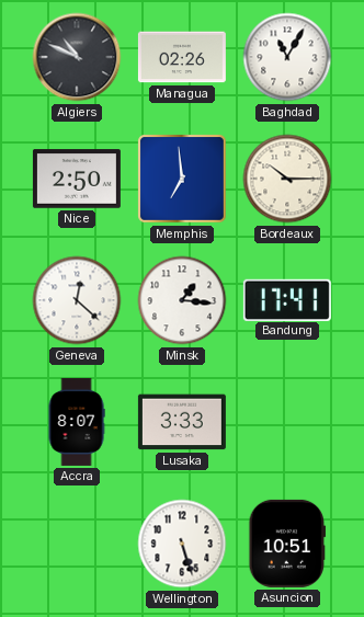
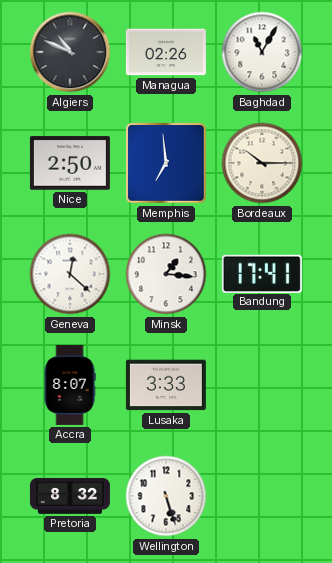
Pretoria: none -> 8:32
Asuncion: 10:51 -> none
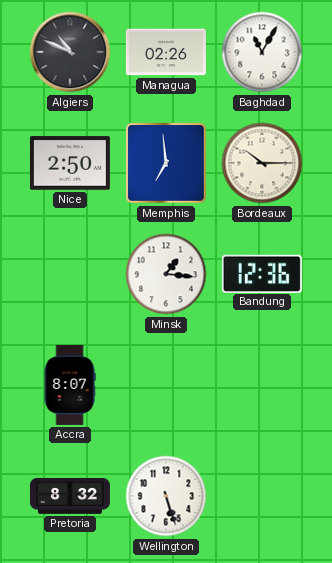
Geneva: 12:22 -> none
Bandung: 17:41 -> 12:36
Lusaka: 3:33 -> none
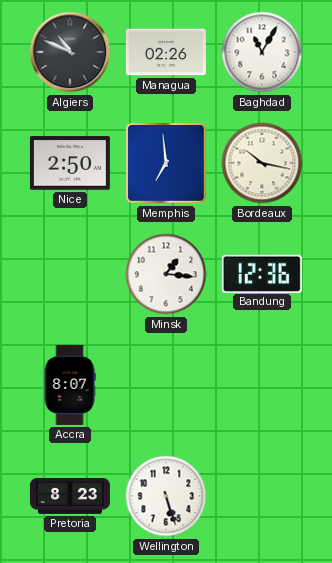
Bordeaux: 10:15 -> 10:17
Pretoria: 8:32 -> 8:23
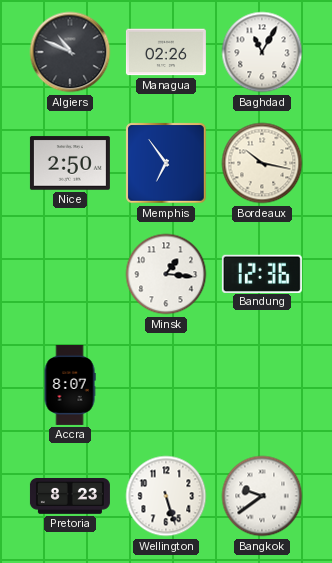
Memphis: 6:59 -> 6:54
Bangkok: none -> 9:39
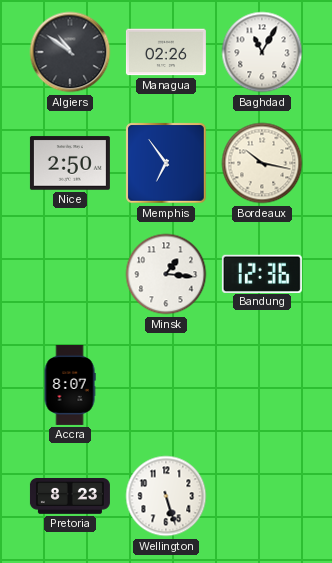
Algiers: 10:49 -> 10:51
Bangkok: 9:39 -> none
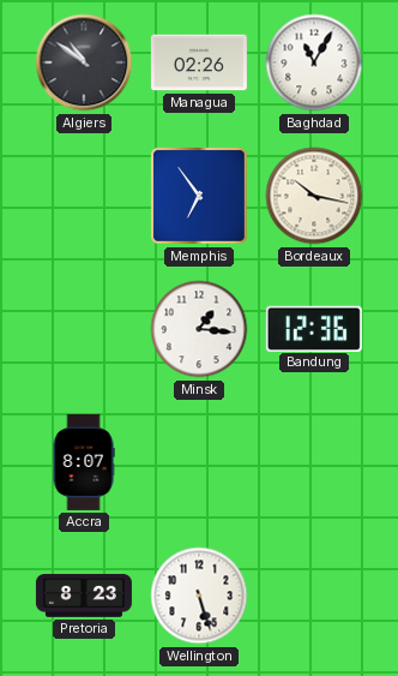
Nice: 2:50 -> none
